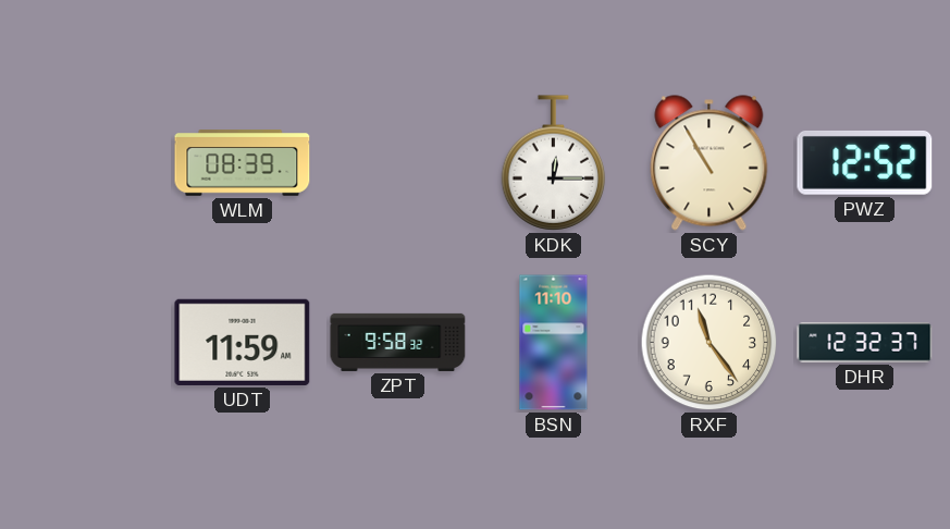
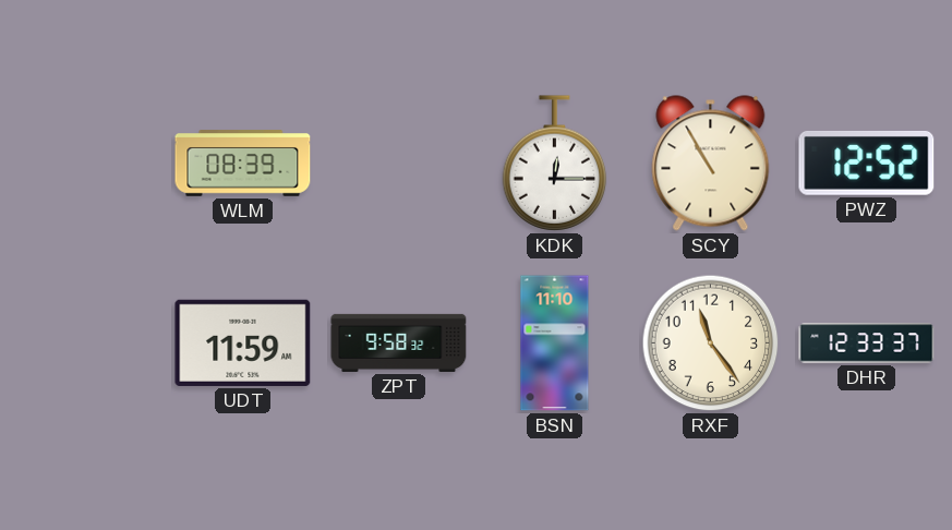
DHR: 12:32 -> 12:33
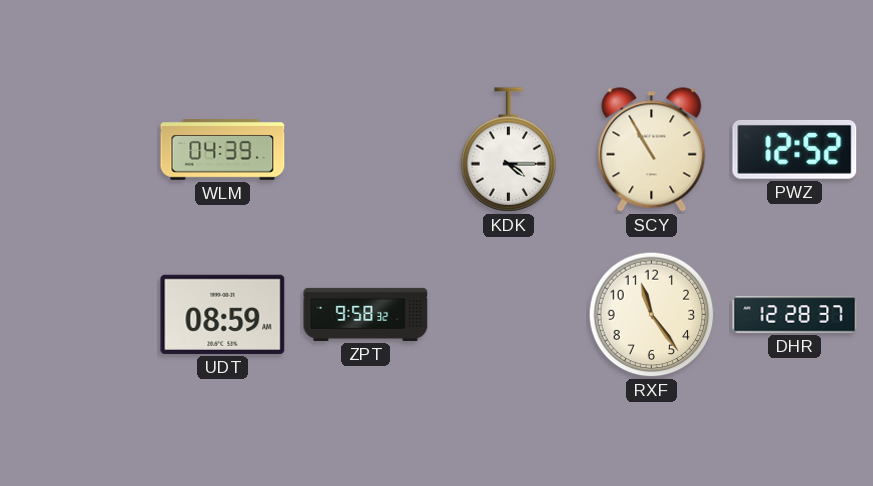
WLM: 08:39 -> 04:39
KDK: 12:15 -> 4:15
UDT: 11:59 -> 08:59
BSN: 11:10 -> none
DHR: 12:33 -> 12:28
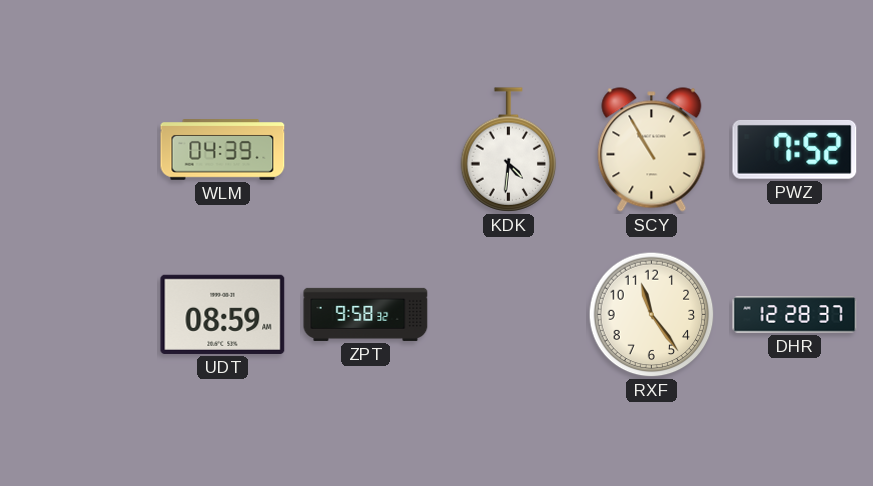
KDK: 4:15 -> 4:31
PWZ: 12:52 -> 7:52
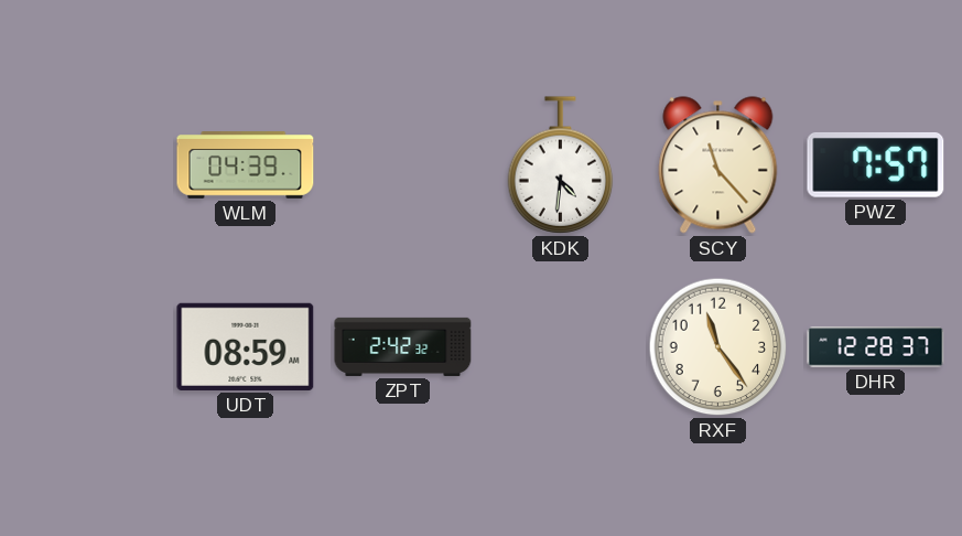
SCY: 10:55 -> 11:23
PWZ: 7:52 -> 7:57
ZPT: 9:58 -> 2:42
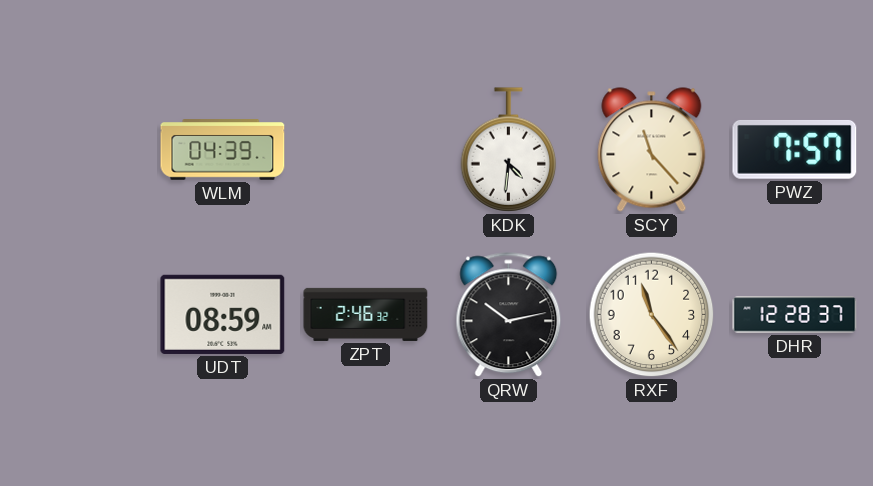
ZPT: 2:42 -> 2:46
QRW: none -> 10:13
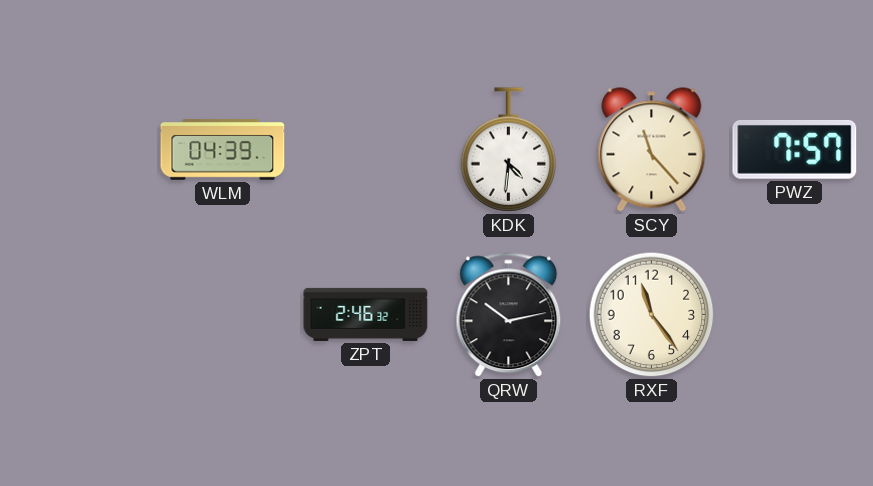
UDT: 08:59 -> none
DHR: 12:28 -> none
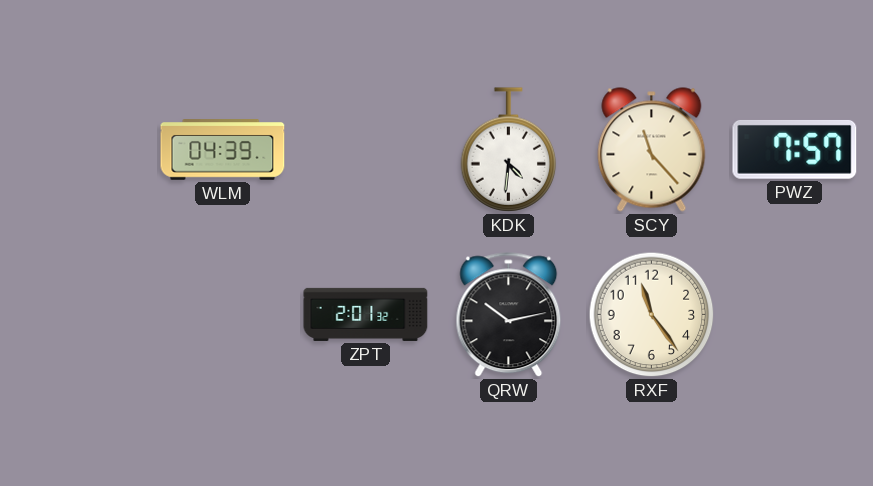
ZPT: 2:46 -> 2:01
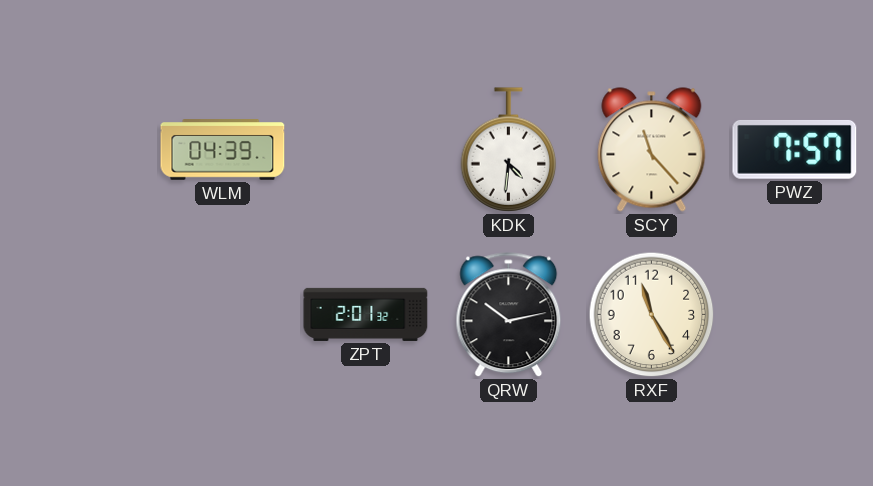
RXF: 11:24 -> 11:25
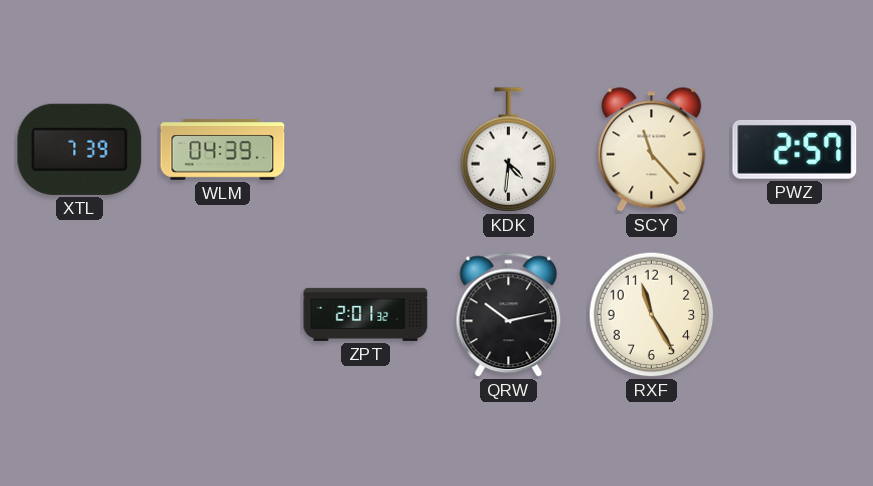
XTL: none -> 7:39
PWZ: 7:57 -> 2:57
